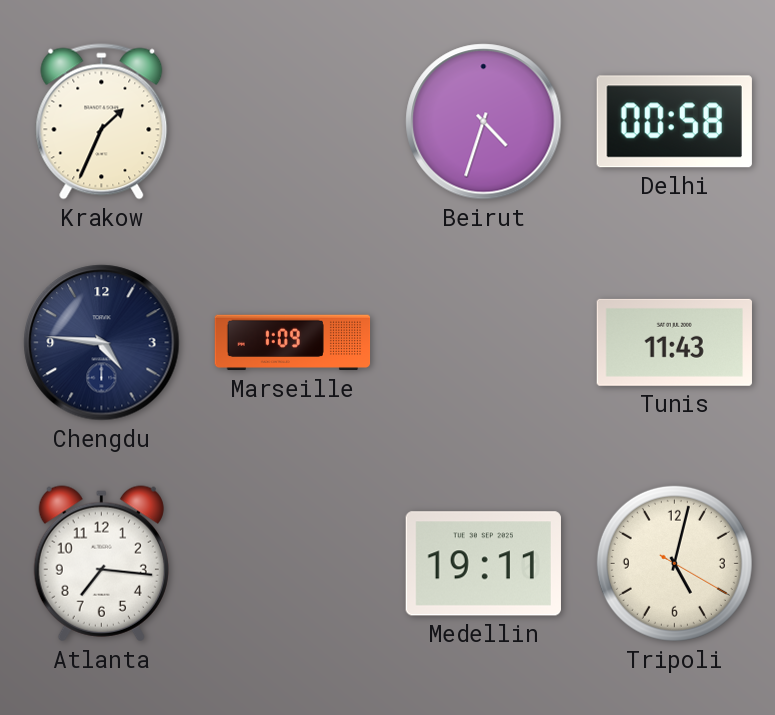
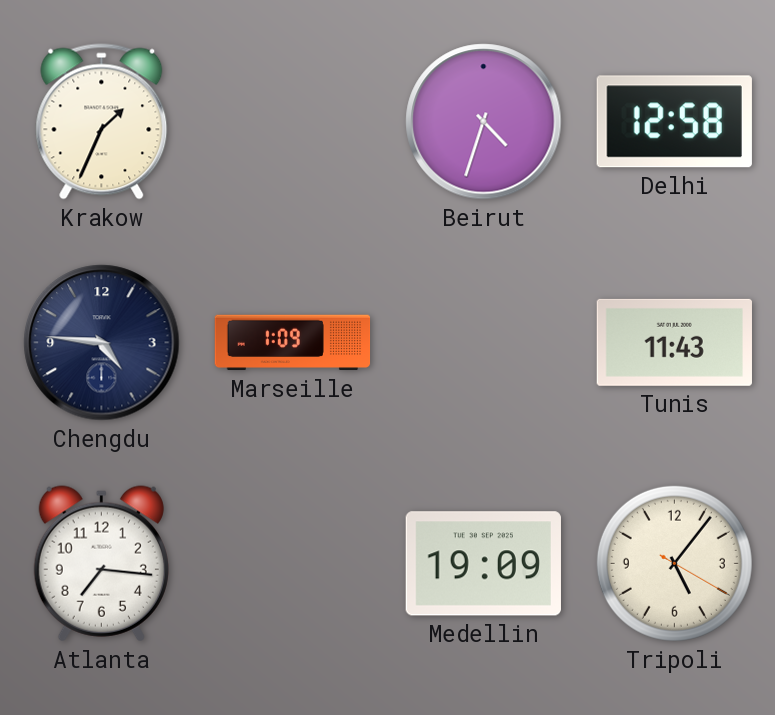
Delhi: 00:58 -> 12:58
Medellin: 19:11 -> 19:09
Tripoli: 5:02 -> 5:06
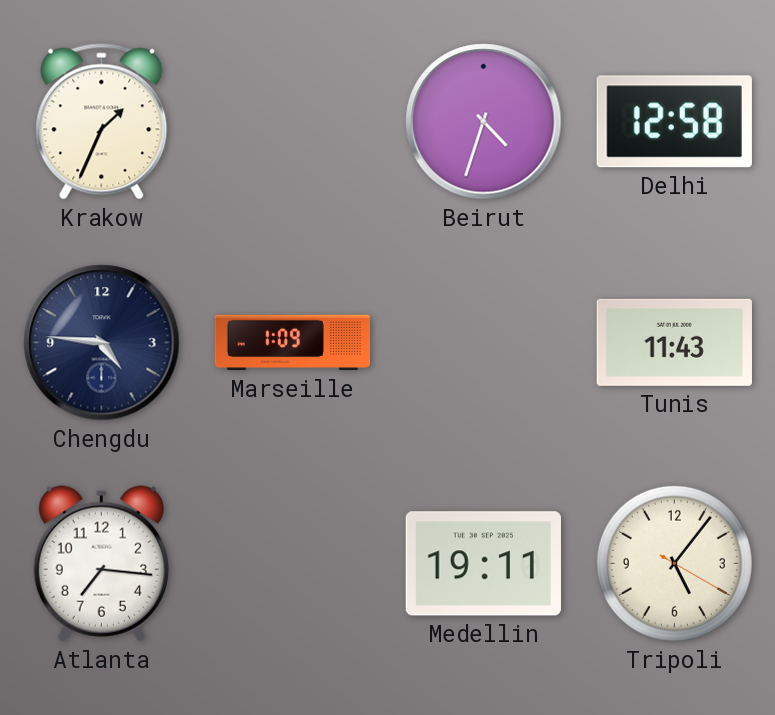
Medellin: 19:09 -> 19:11
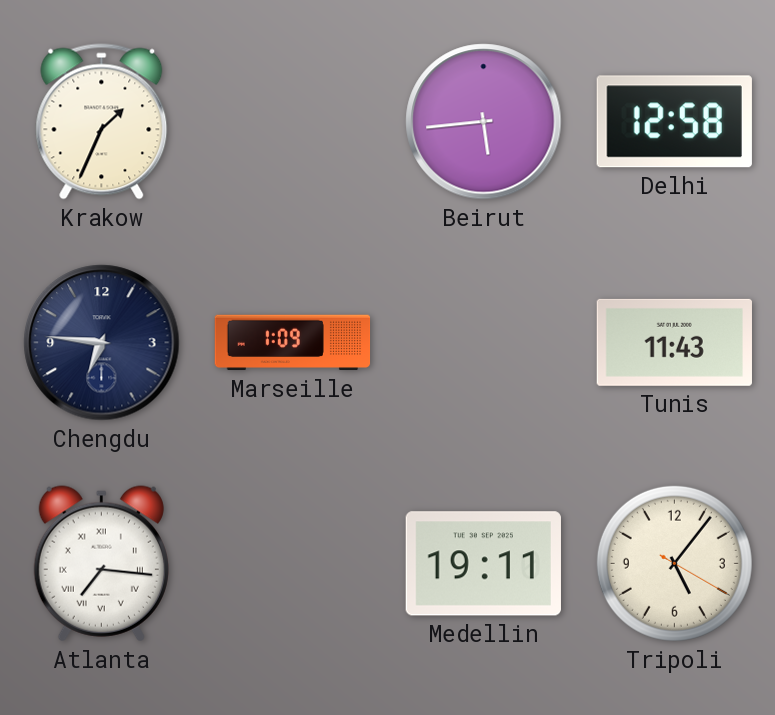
Beirut: 4:33 -> 5:44
Chengdu: 4:46 -> 6:46
Atlanta numerals: Arabic -> Roman
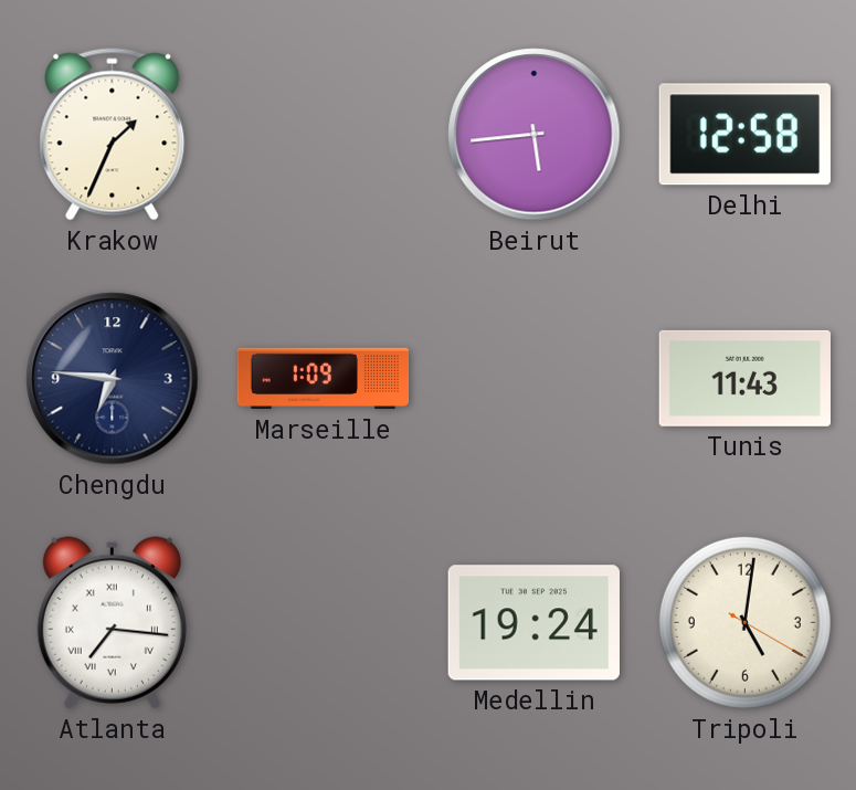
Medellin: 19:11 -> 19:24
Tripoli: 5:06 -> 5:01
